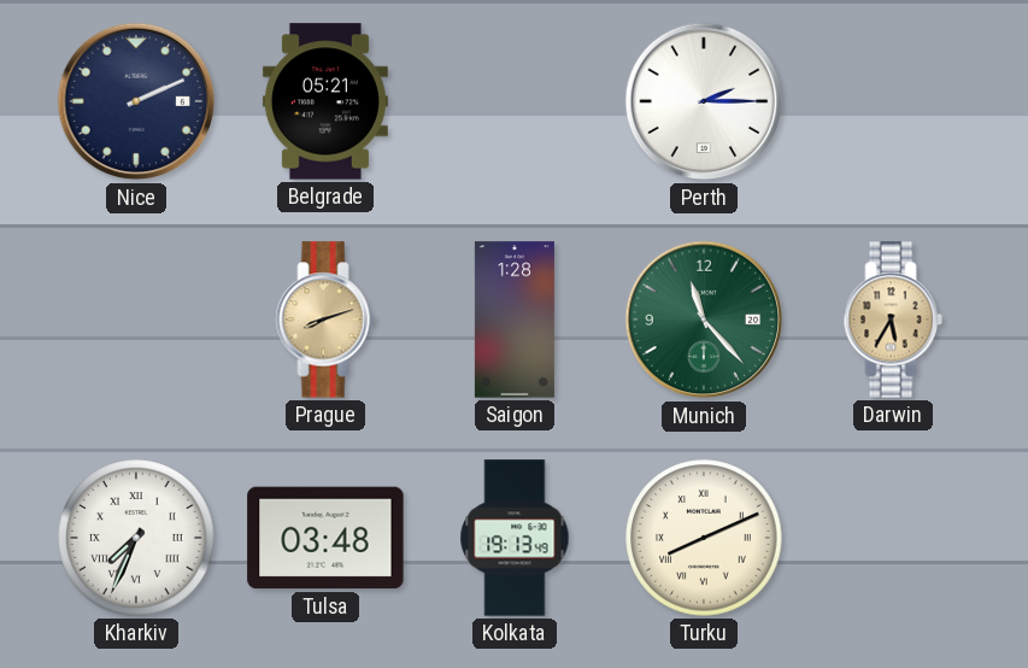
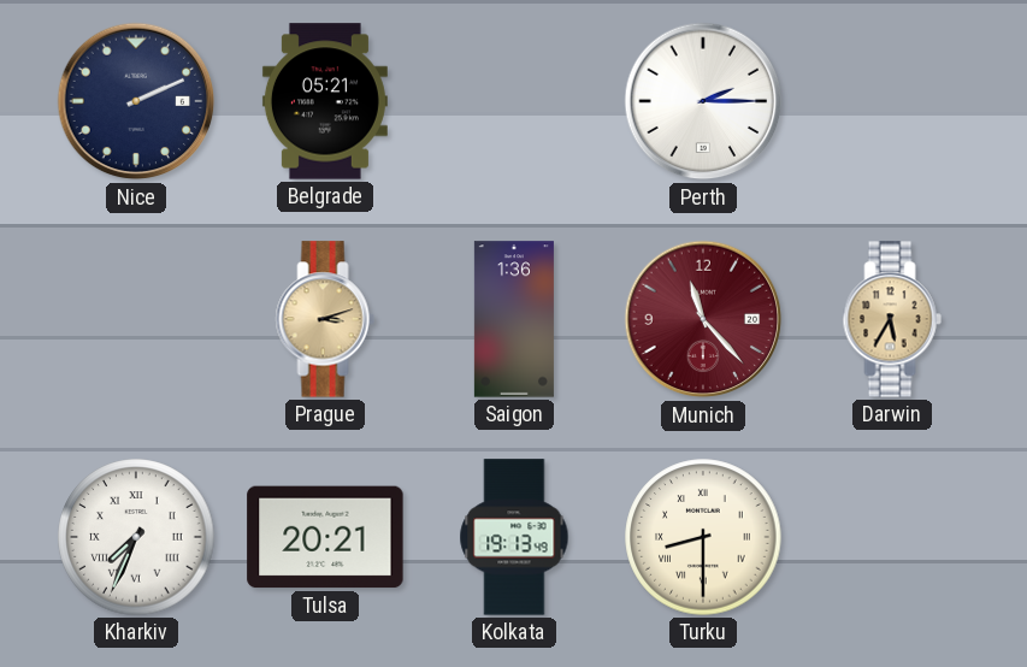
Prague: 8:12 -> 3:12
Saigon: 1:28 -> 1:36
Munich dial: green -> burgundy
Tulsa: 03:48 -> 20:21
Turku: 8:11 -> 8:30
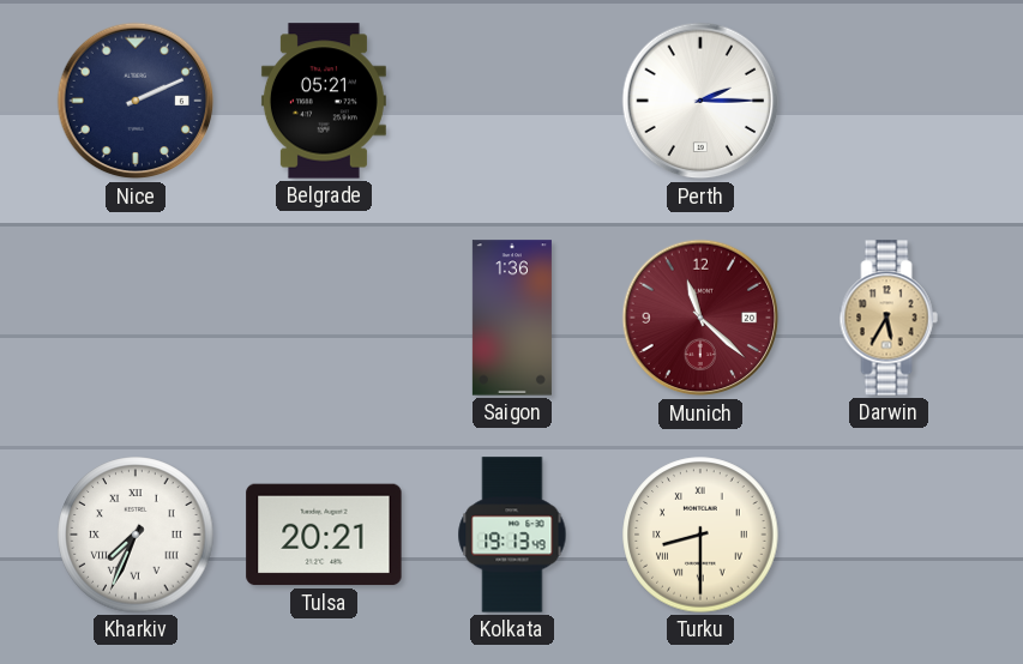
Prague: 3:12 -> none
Munich: 11:23 -> 11:22
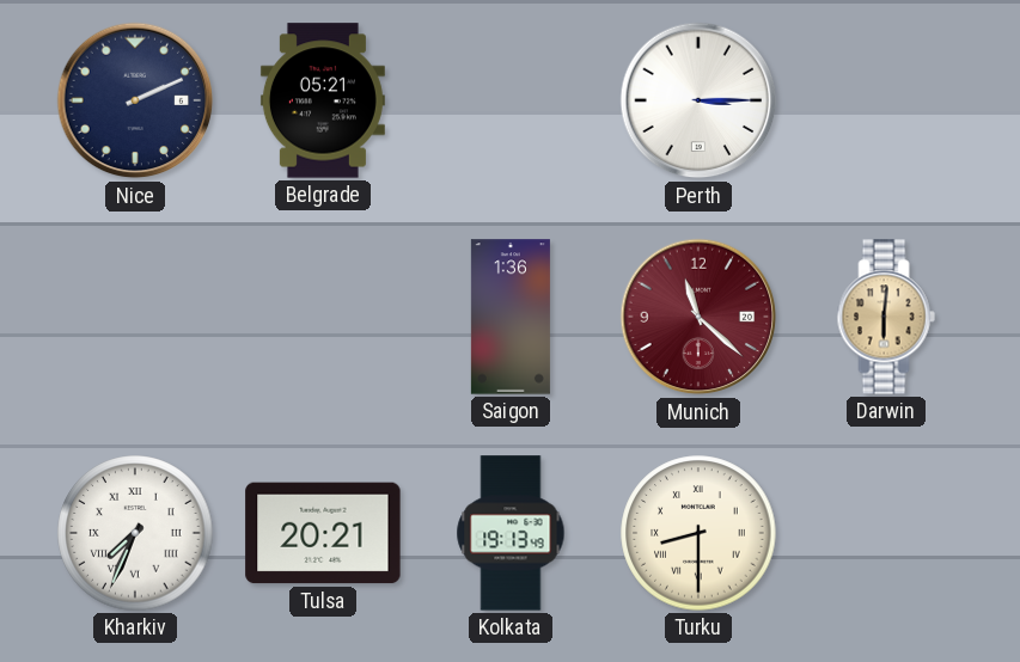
Perth: 2:15 -> 3:15
Darwin: 5:35 -> 6:01
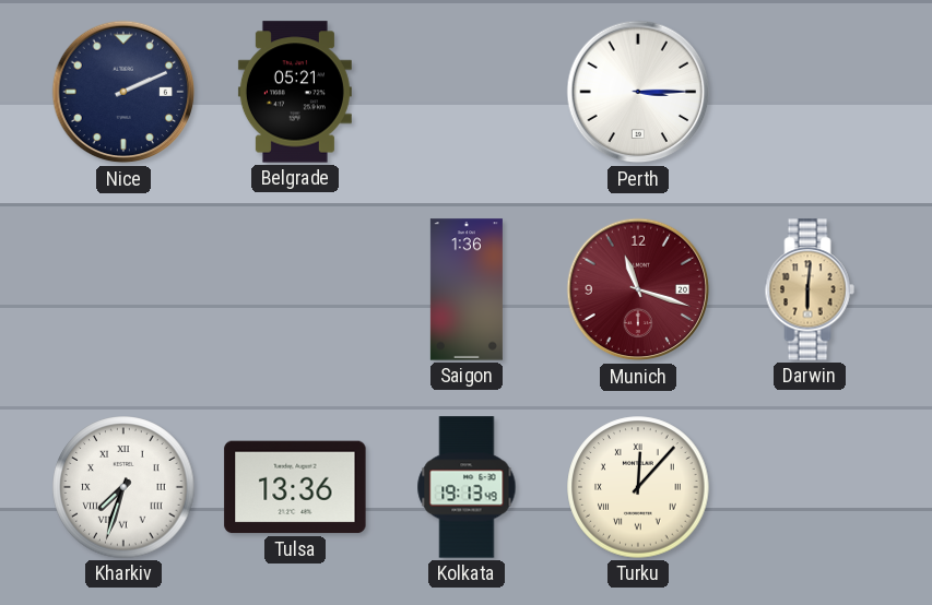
Munich: 11:22 -> 11:18
Kharkiv: 7:34 -> 7:33
Tulsa: 20:21 -> 13:36
Turku: 8:30 -> 12:07
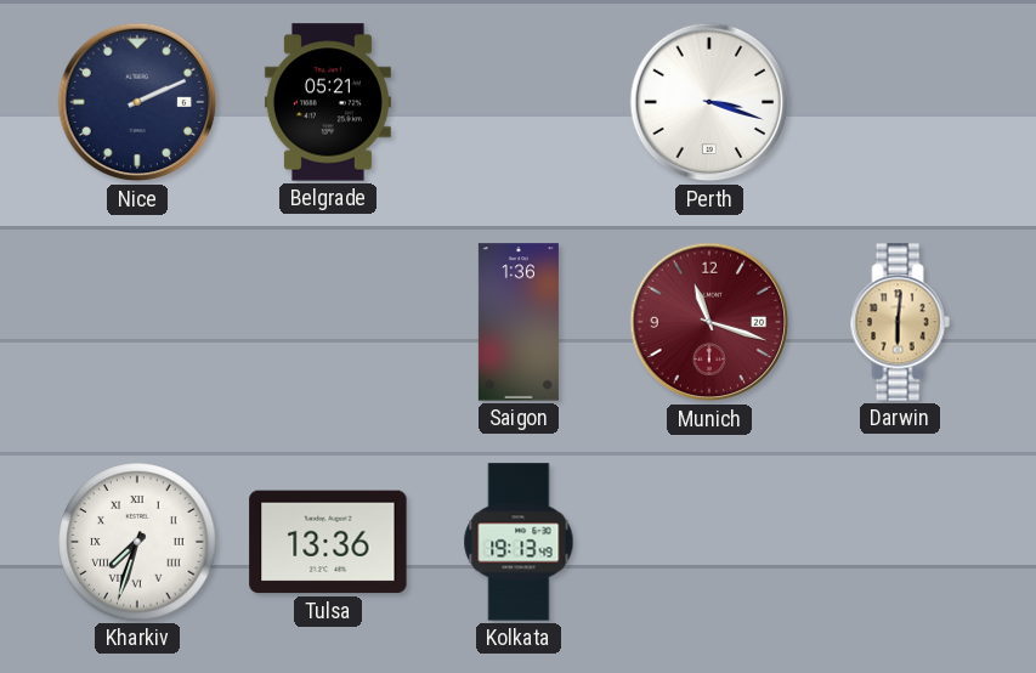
Perth: 3:15 -> 3:18
Turku: 12:07 -> none
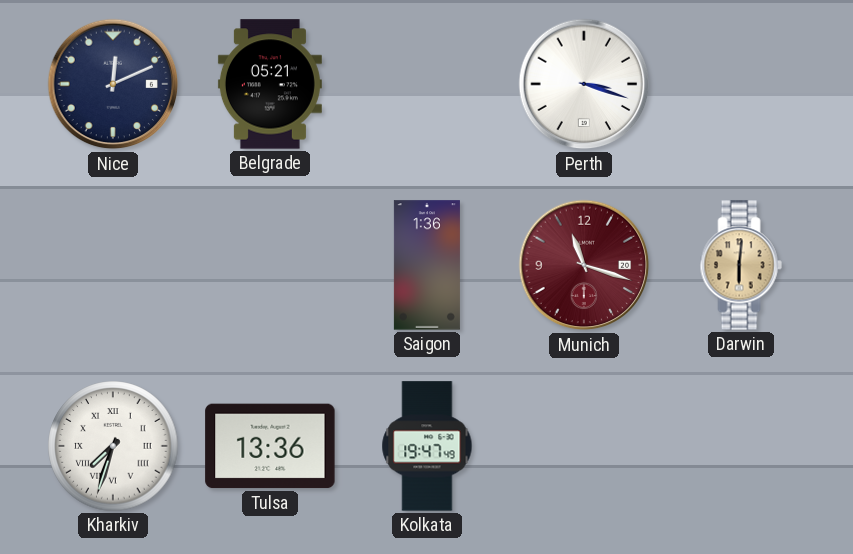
Nice: 2:11 -> 12:11
Kolkata: 19:13 -> 19:47
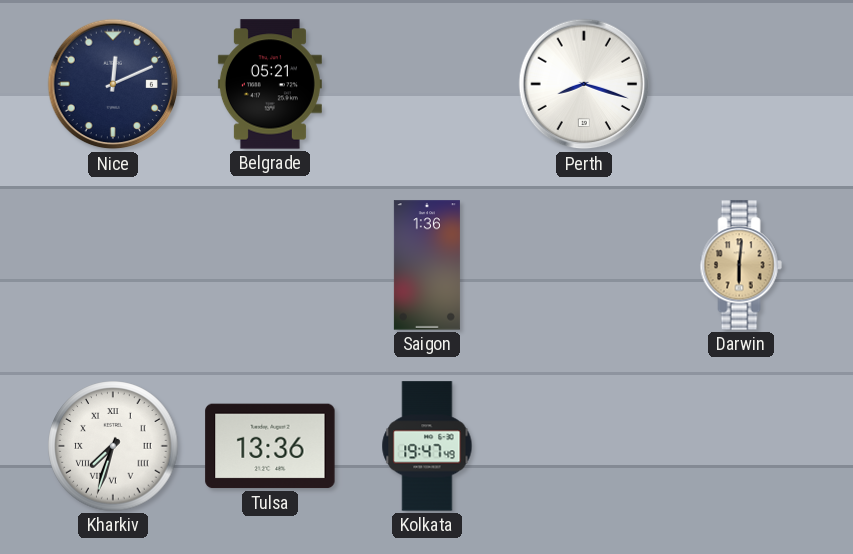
Perth: 3:18 -> 8:18
Munich: 11:18 -> none
